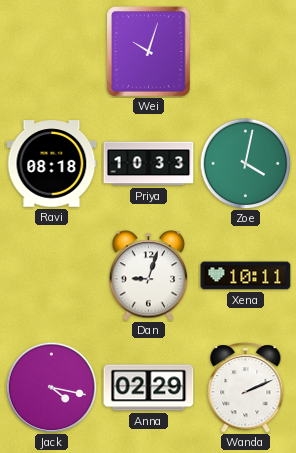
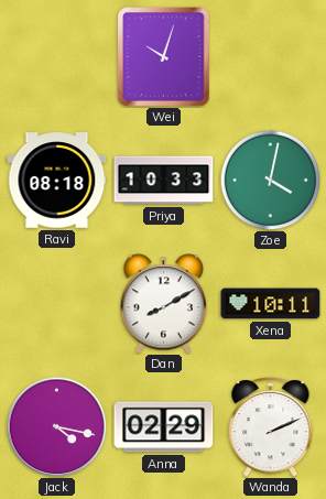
Dan: 9:03 -> 8:10
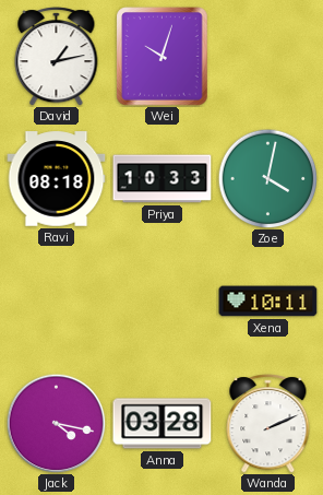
David: none -> 1:13
Dan: 8:10 -> none
Anna: 02:29 -> 03:28
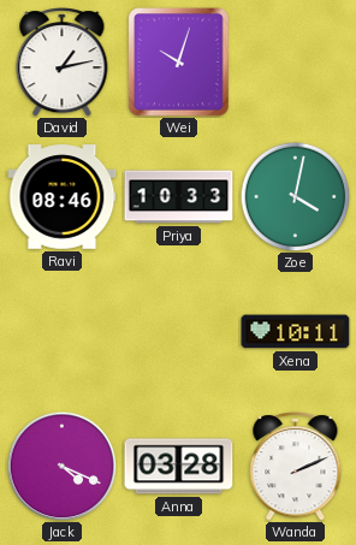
Ravi: 08:18 -> 08:46
Jack: 4:17 -> 4:19
